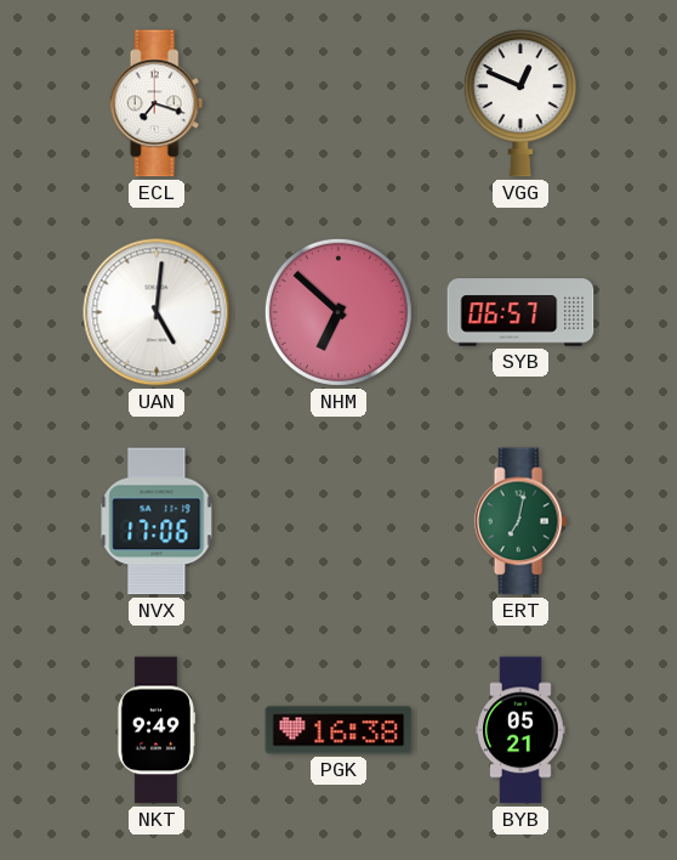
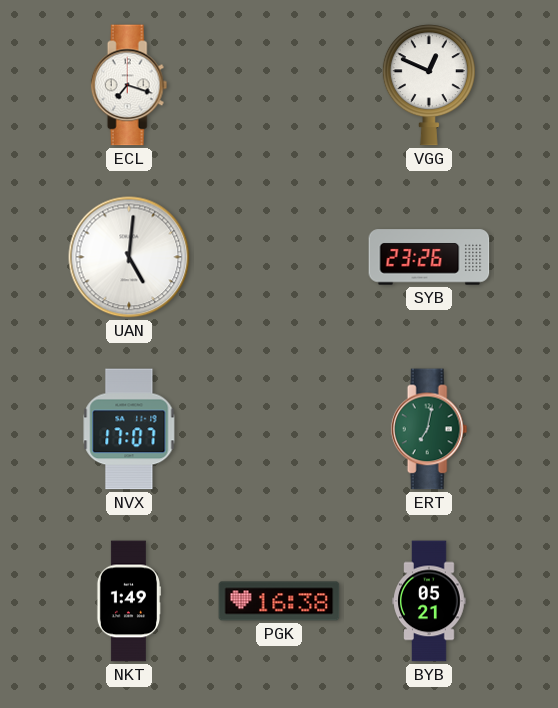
NHM: 6:52 -> none
SYB: 06:57 -> 23:26
NVX: 17:06 -> 17:07
NKT: 9:49 -> 1:49
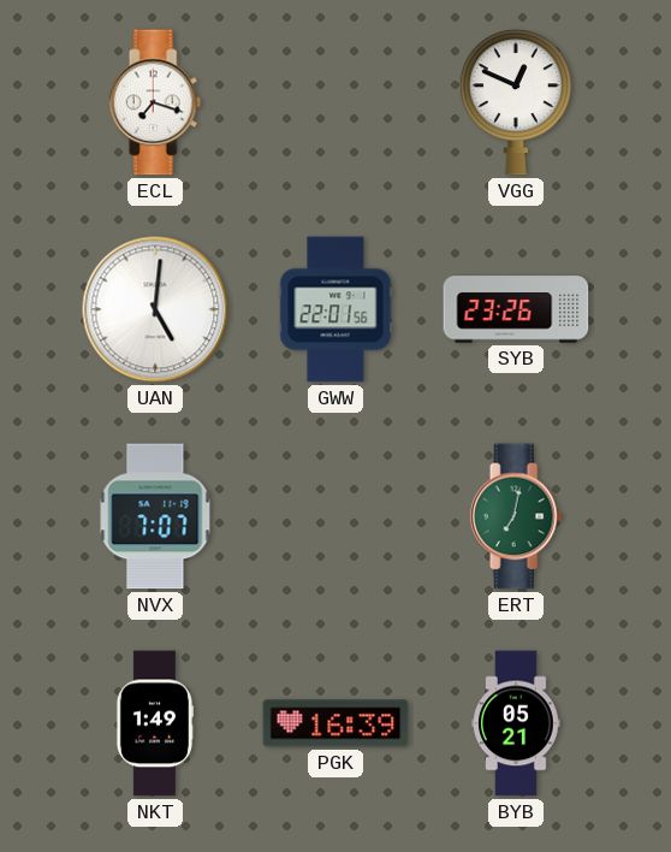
GWW: none -> 22:01
NVX: 17:07 -> 7:07
PGK: 16:38 -> 16:39
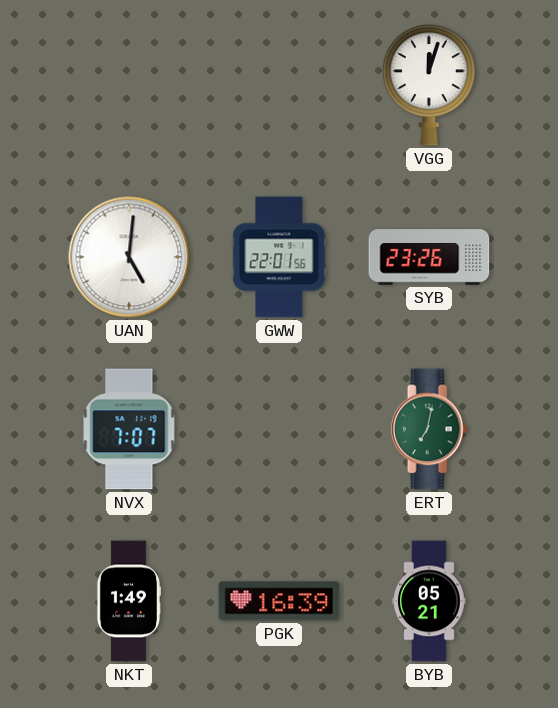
ECL: 7:18 -> none
VGG: 12:49 -> 12:03
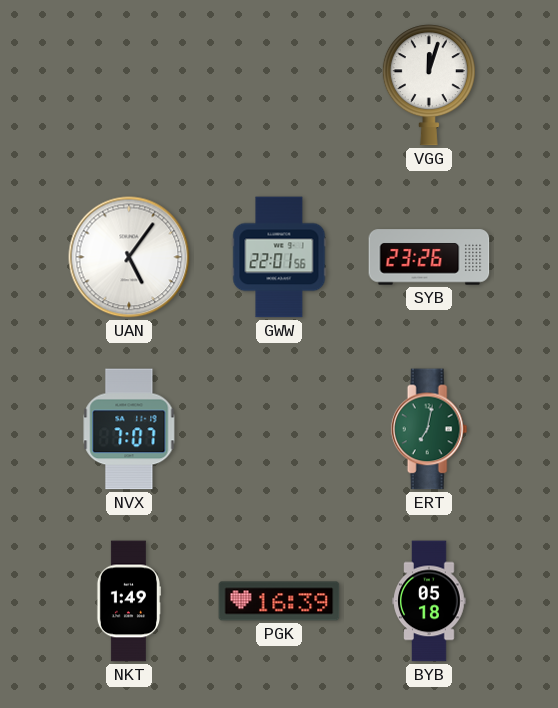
UAN: 5:01 -> 5:06
BYB: 05:21 -> 05:18
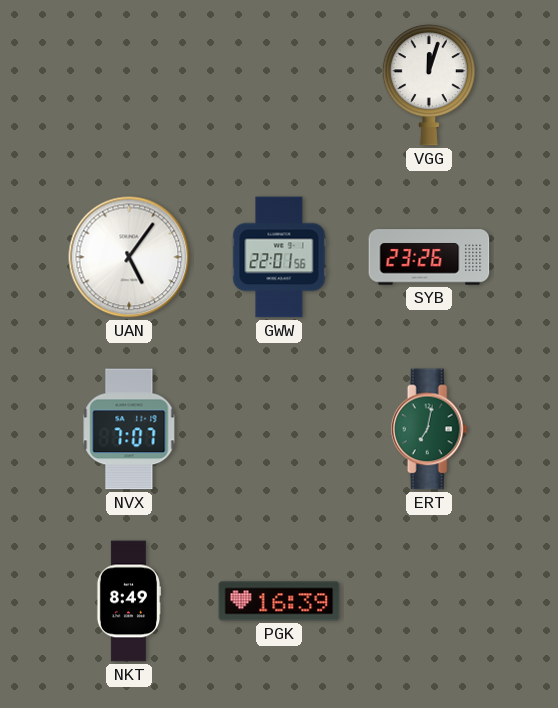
NKT: 1:49 -> 8:49
BYB: 05:18 -> none
